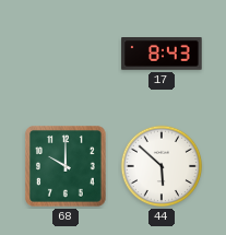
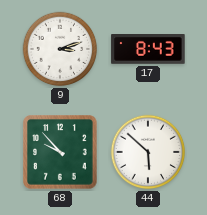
9: none -> 3:12
68: 10:00 -> 9:53
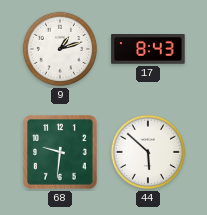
9: 3:12 -> 1:12
68: 9:53 -> 9:31
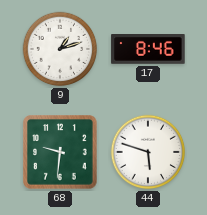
17: 8:43 -> 8:46
44: 5:52 -> 5:48
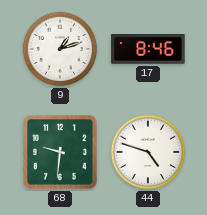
44: 5:48 -> 4:48
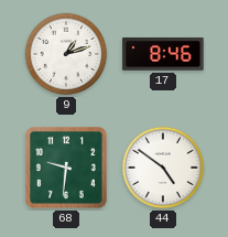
44: 4:48 -> 4:51
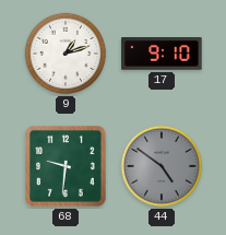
17: 8:46 -> 9:10
44 dial: white -> grey
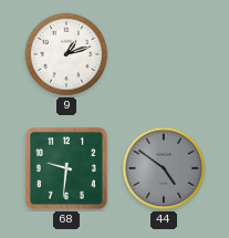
17: 9:10 -> none
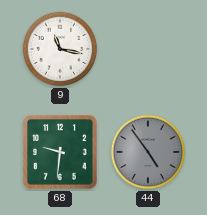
9: 1:12 -> 11:17
44: 4:51 -> 4:54
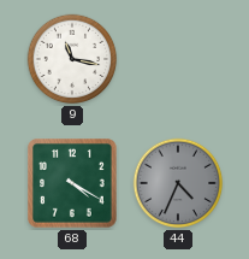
68: 9:31 -> 4:20
44: 4:54 -> 4:34
